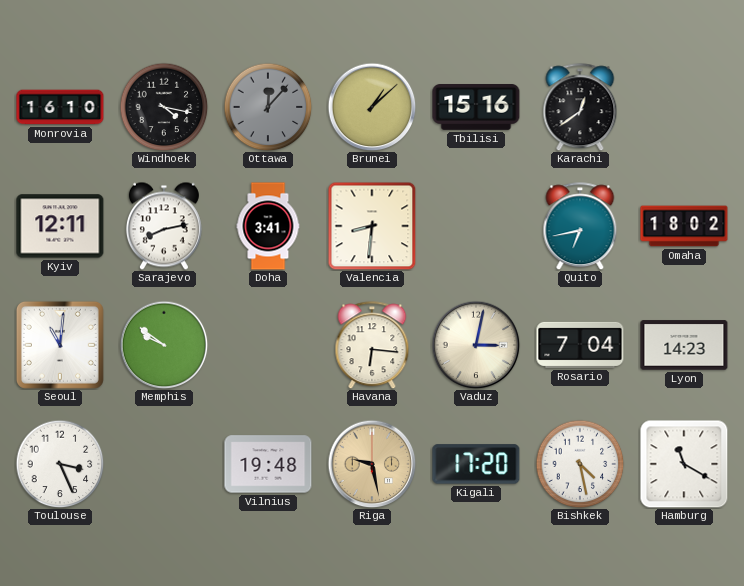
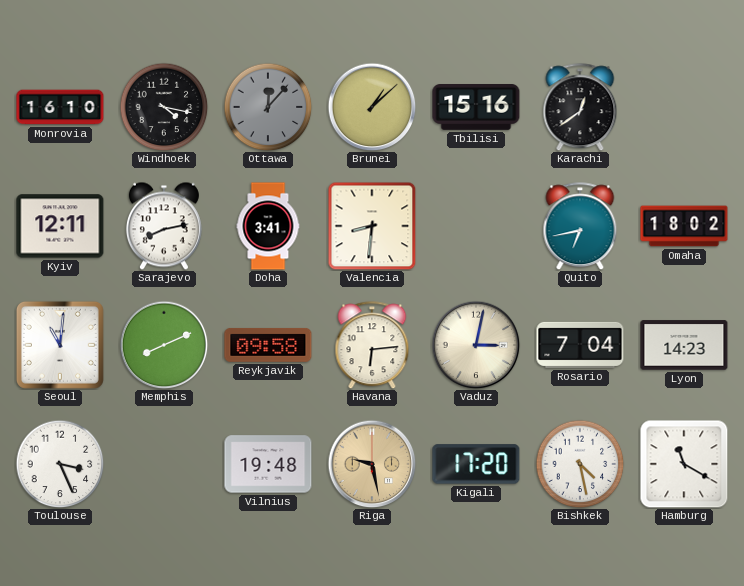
Memphis: 9:51 -> 8:11
Reykjavik: none -> 09:58
Havana: 6:16 -> 6:14
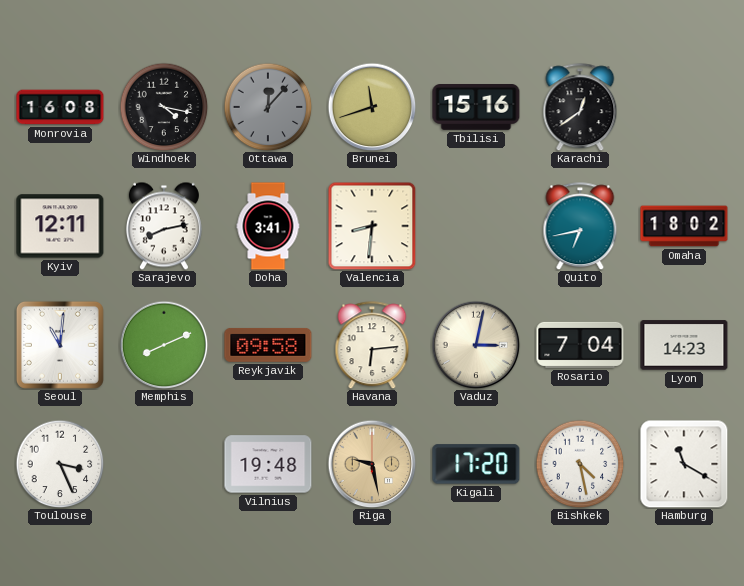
Monrovia: 16:10 -> 16:08
Brunei: 1:08 -> 11:42
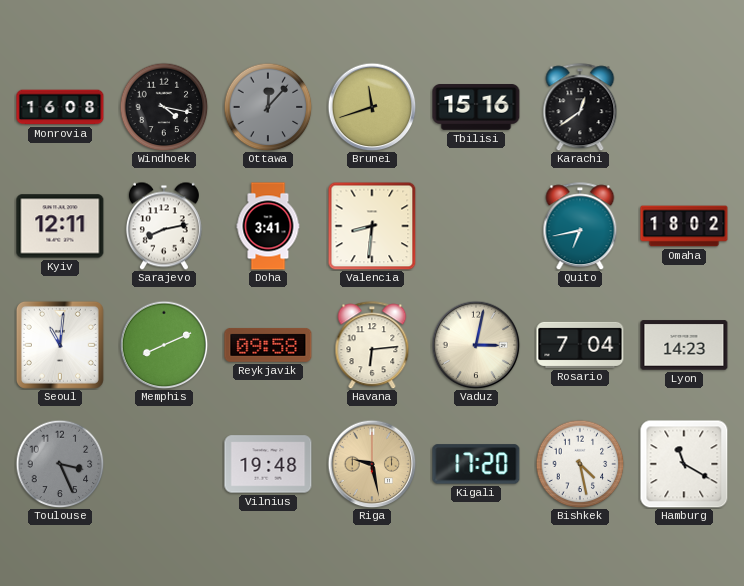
Toulouse dial: white -> grey
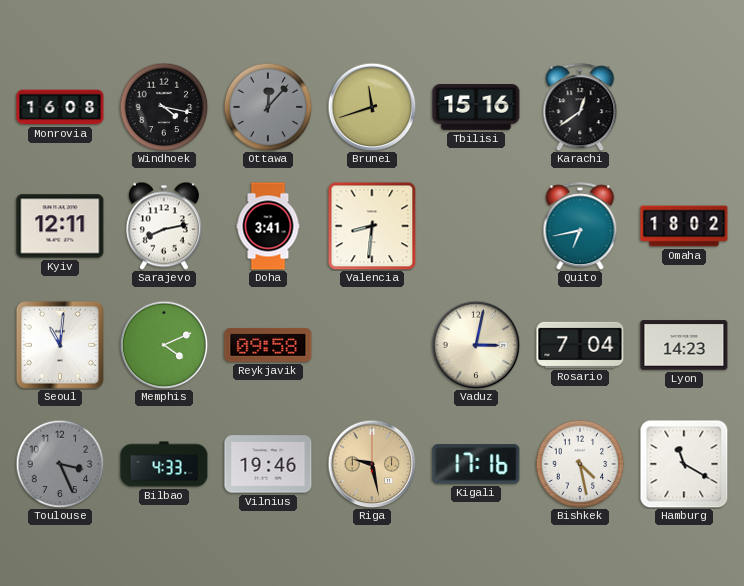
Memphis: 8:11 -> 4:11
Havana: 6:14 -> none
Bilbao: none -> 4:33
Vilnius: 19:48 -> 19:46
Kigali: 17:20 -> 17:16
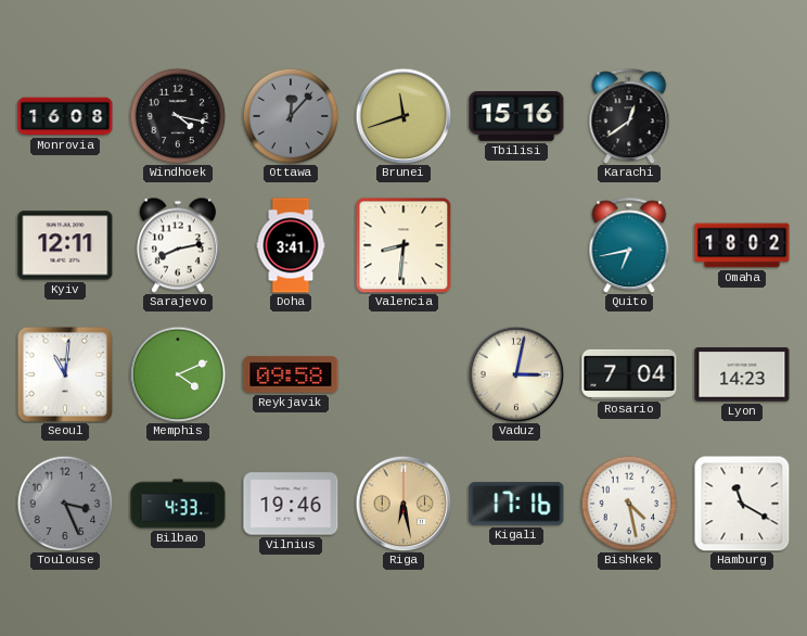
Riga: 9:28 -> 6:28
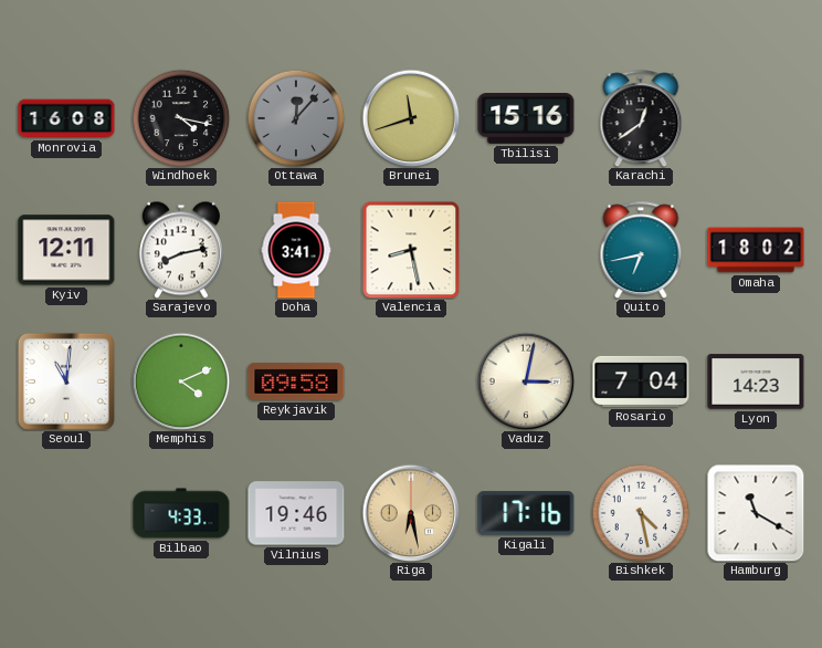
Valencia: 8:31 -> 8:28
Toulouse: 3:26 -> none
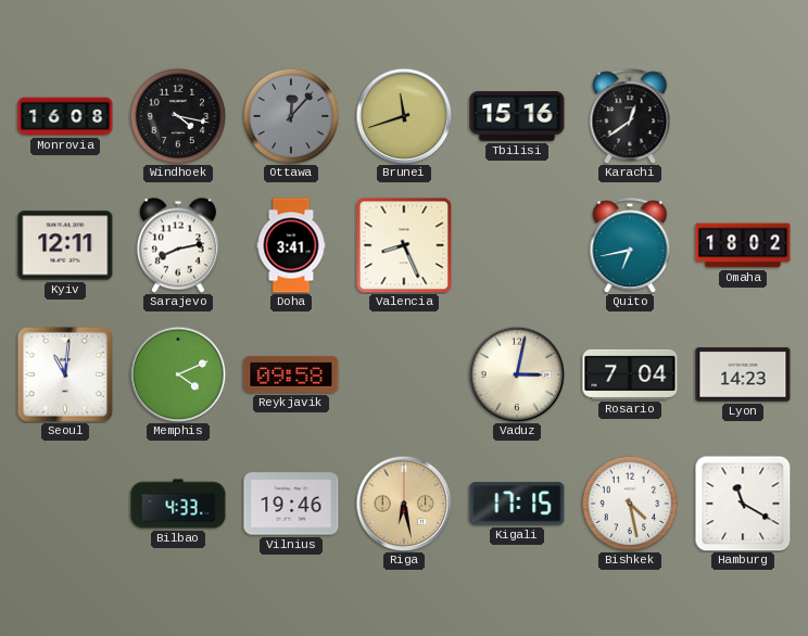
Valencia: 8:28 -> 8:26
Kigali: 17:16 -> 17:15
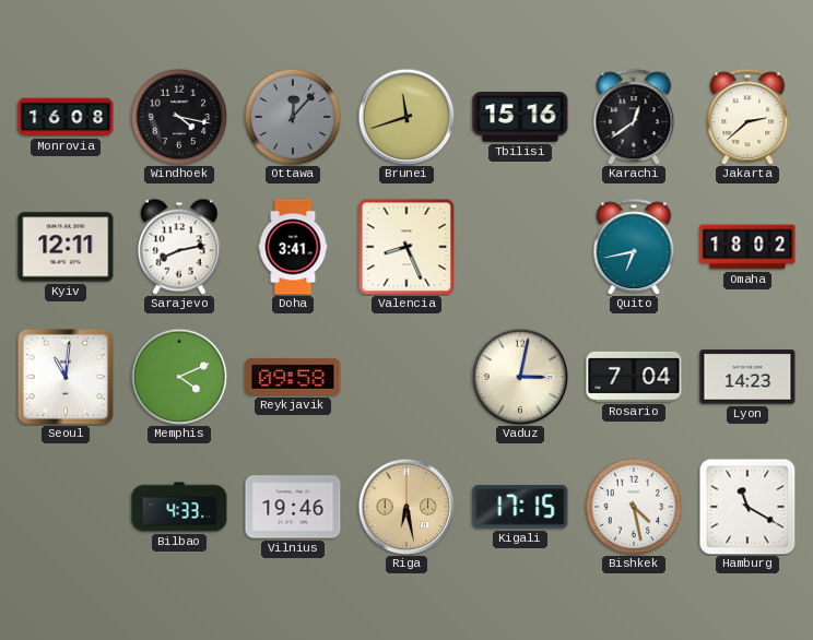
Jakarta: none -> 2:38
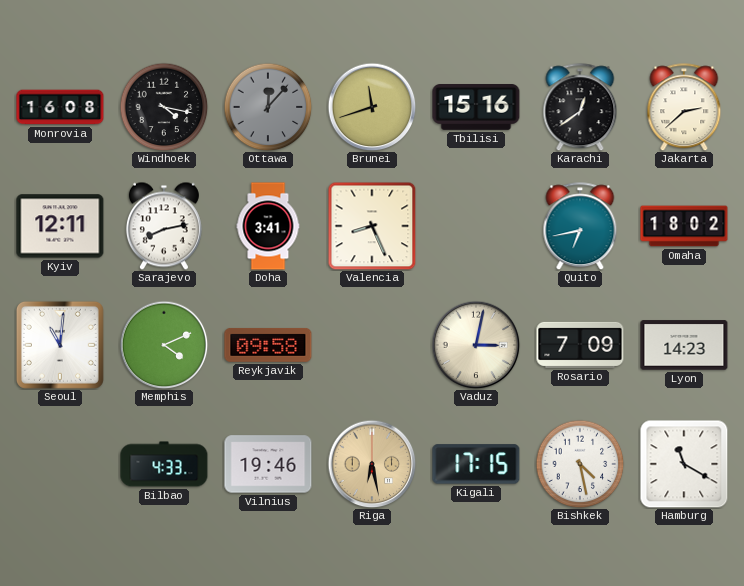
Rosario: 7:04 -> 7:09
